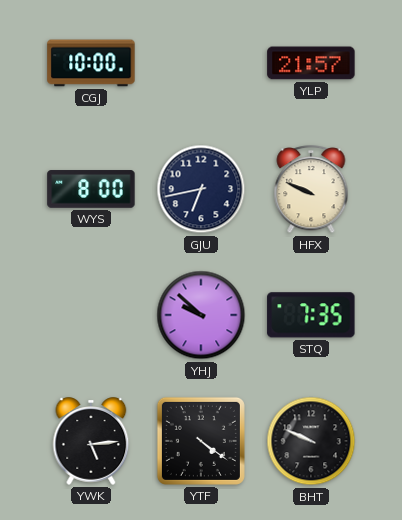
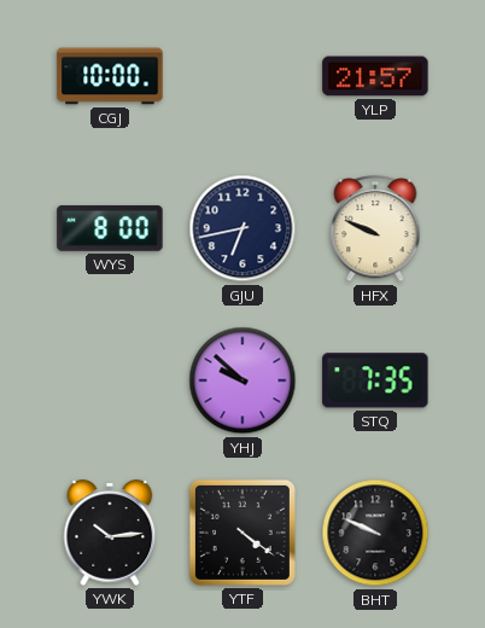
YWK: 5:14 -> 10:14
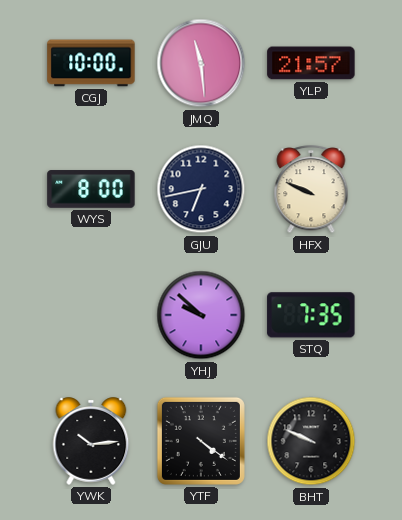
JMQ: none -> 11:29
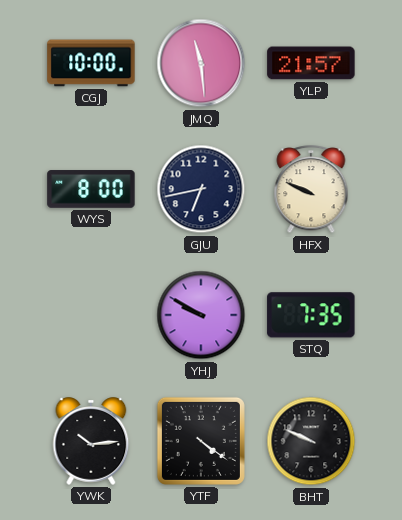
YHJ: 9:52 -> 9:50
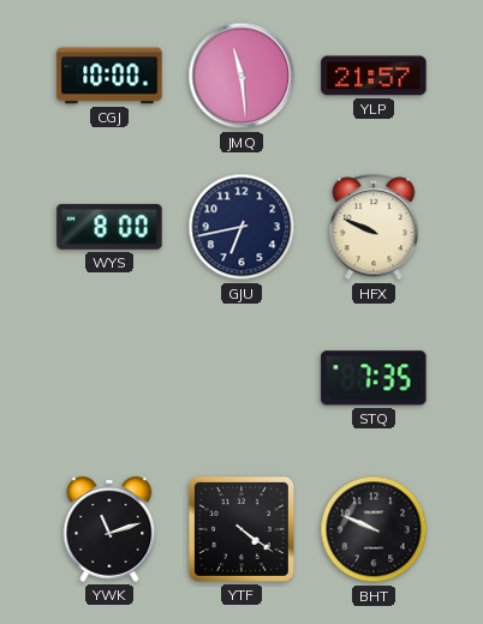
YHJ: 9:50 -> none
YWK: 10:14 -> 11:12
